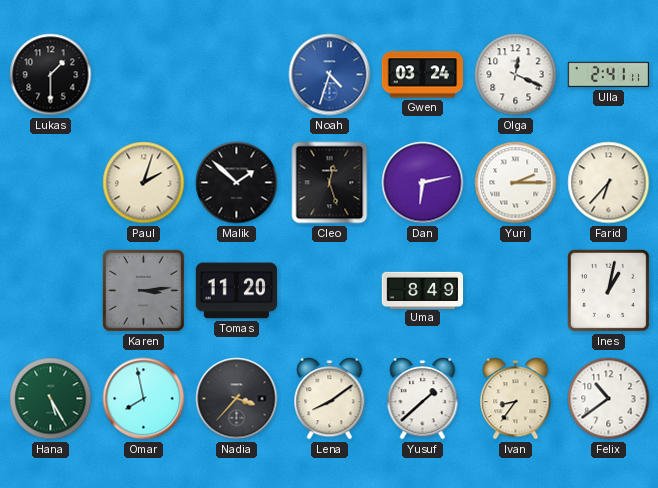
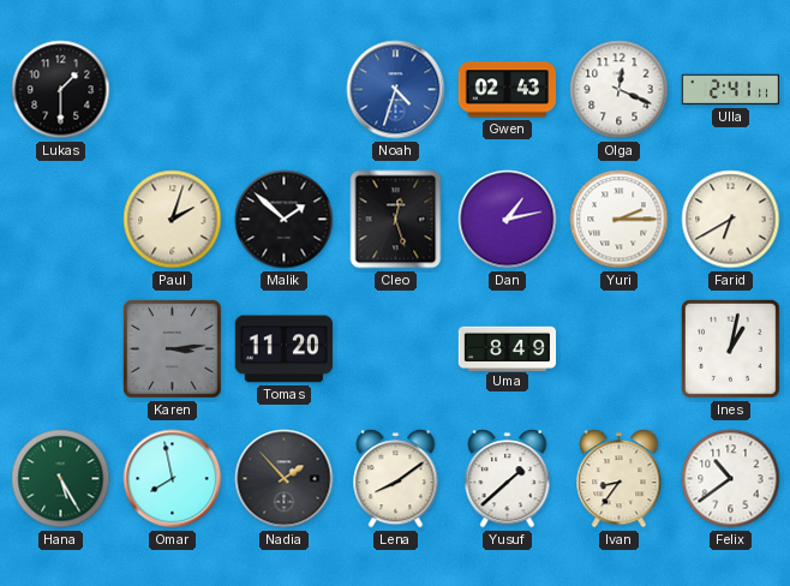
Gwen: 03:24 -> 02:43
Dan: 6:13 -> 1:13
Farid: 6:37 -> 6:40
Nadia: 3:37 -> 1:53
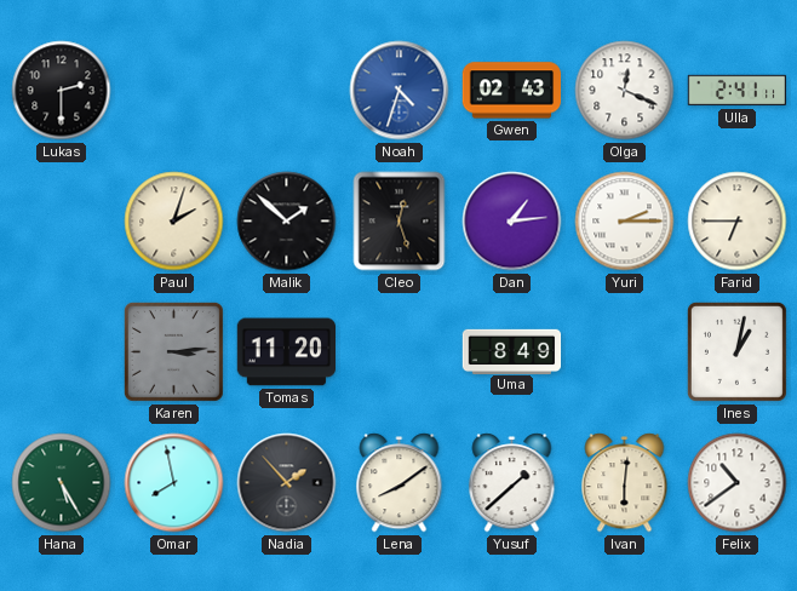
Lukas: 1:30 -> 2:30
Dan: 1:13 -> 1:14
Farid: 6:40 -> 6:45
Ivan: 8:36 -> 6:01
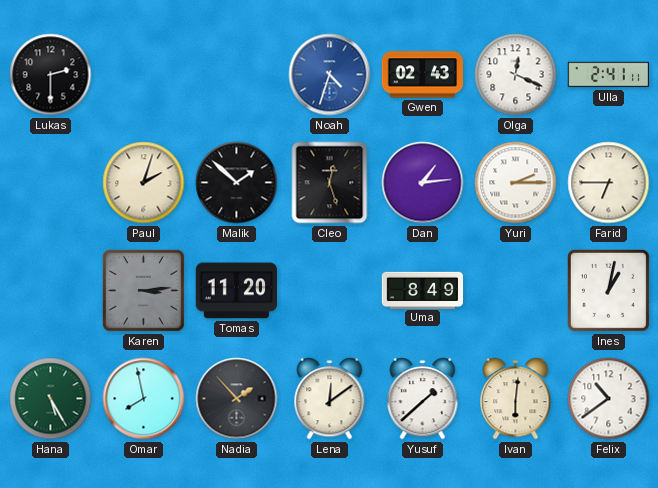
Lena: 8:09 -> 12:09
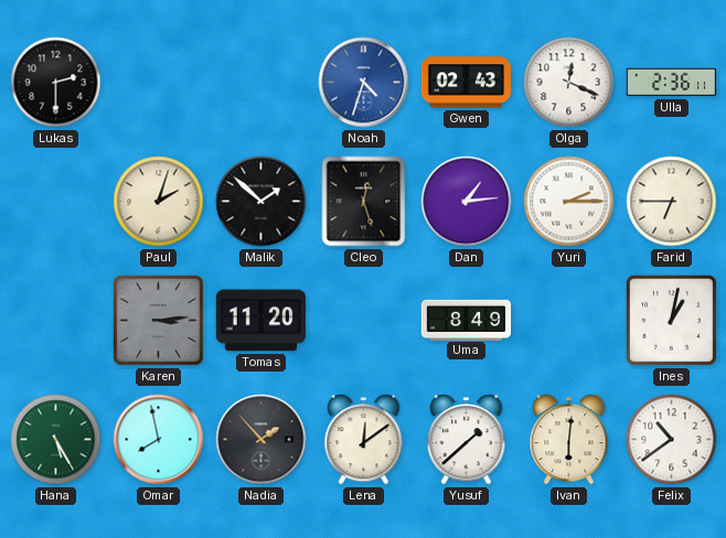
Ulla: 2:41 -> 2:36
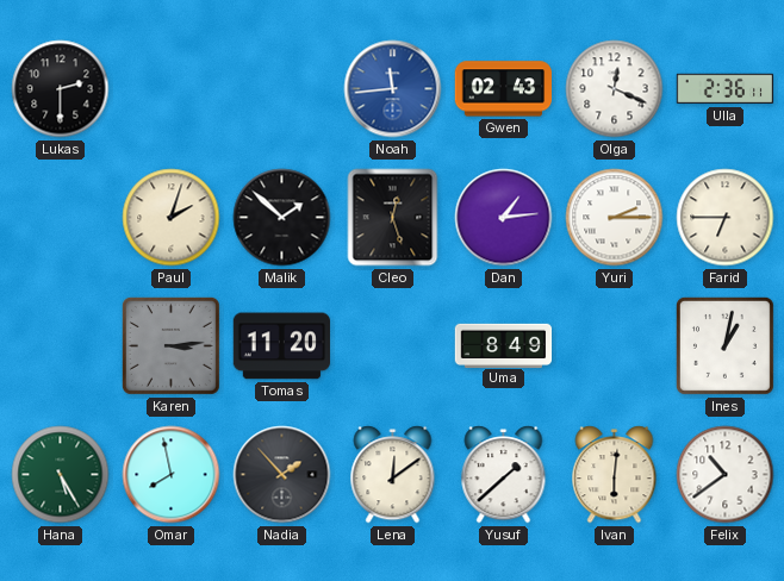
Noah: 4:33 -> 11:44
